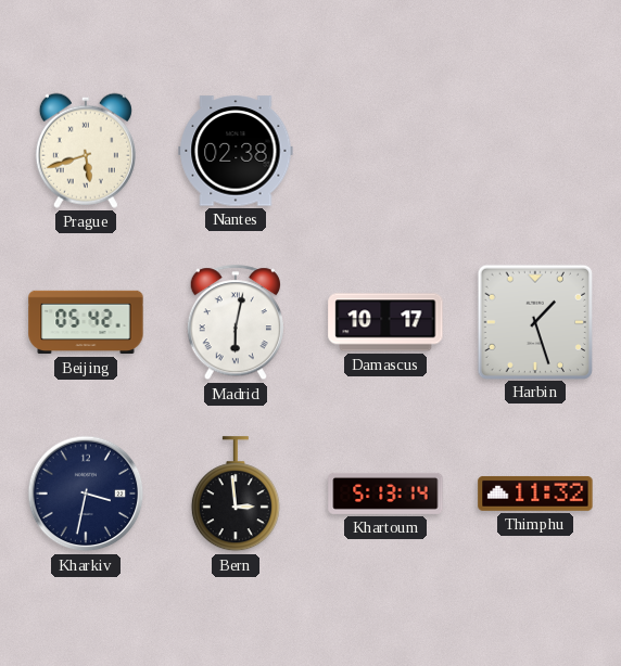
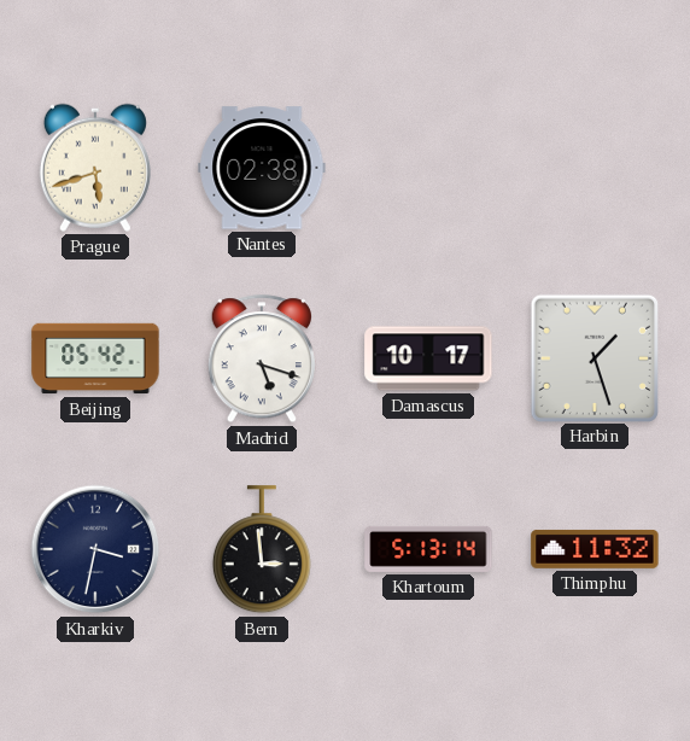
Madrid: 6:02 -> 5:18
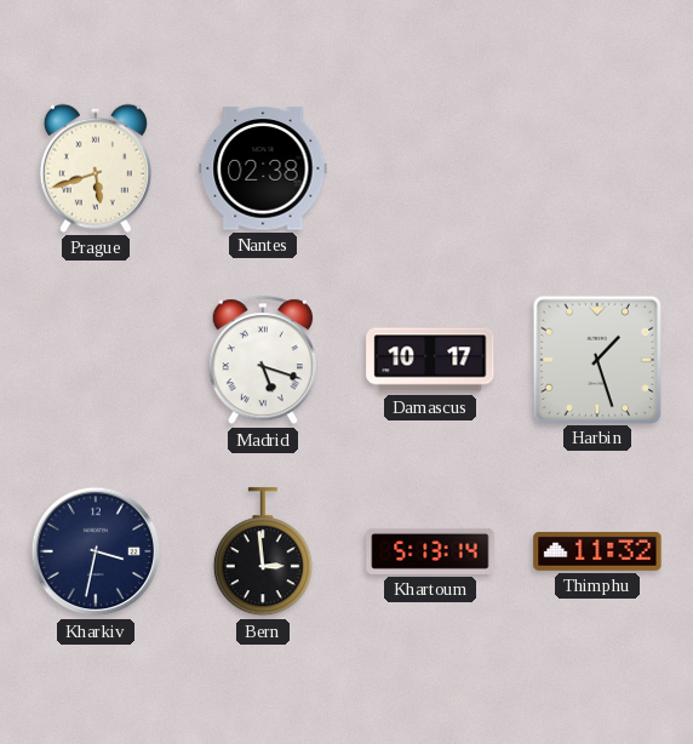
Beijing: 05:42 -> none
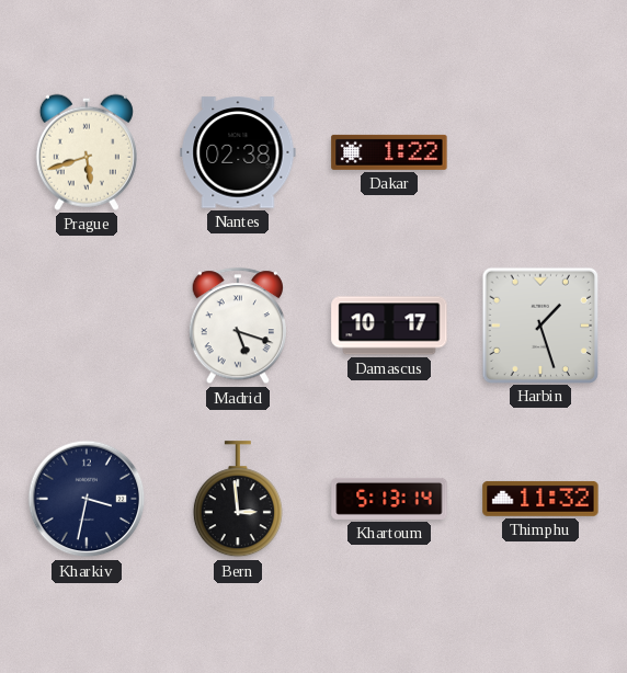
Dakar: none -> 1:22
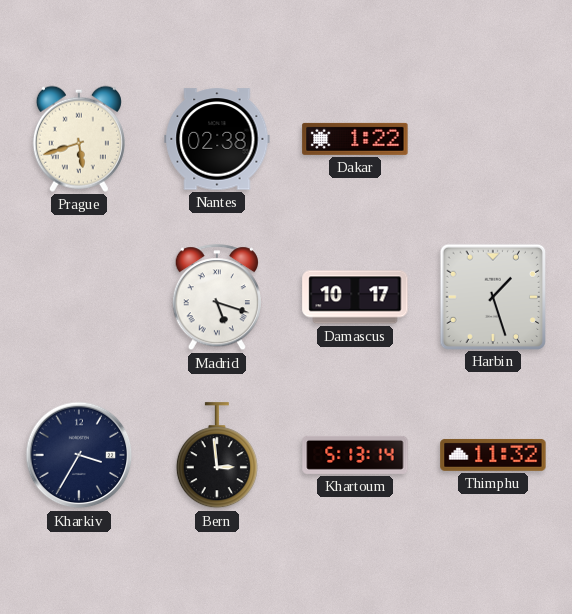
Kharkiv: 3:32 -> 3:35
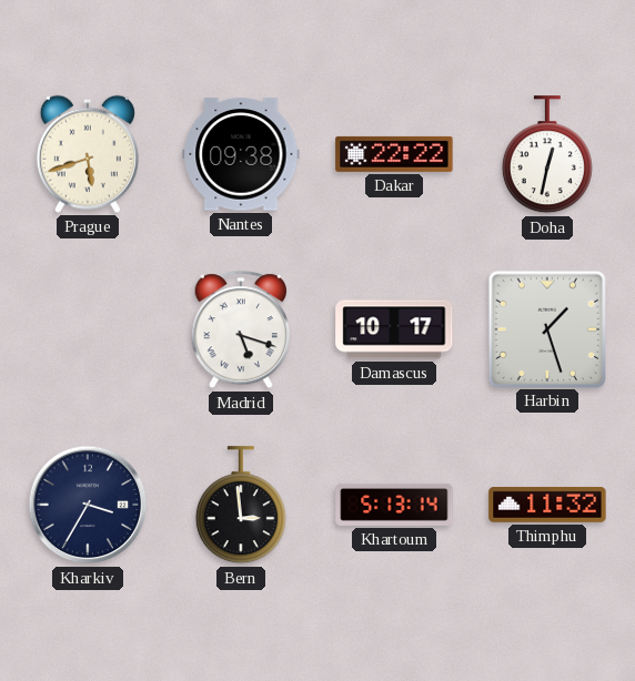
Nantes: 02:38 -> 09:38
Dakar: 1:22 -> 22:22
Doha: none -> 12:32
